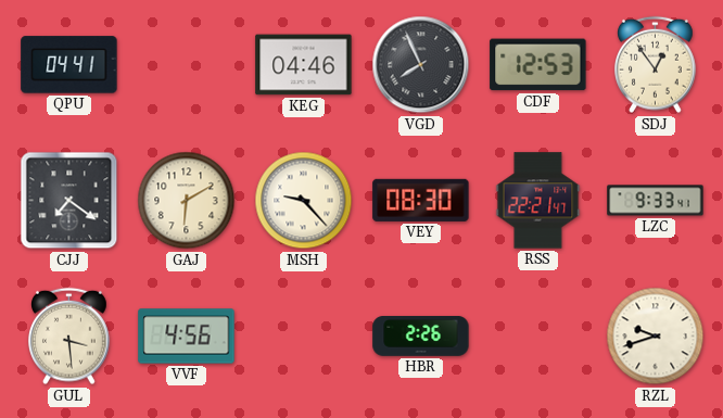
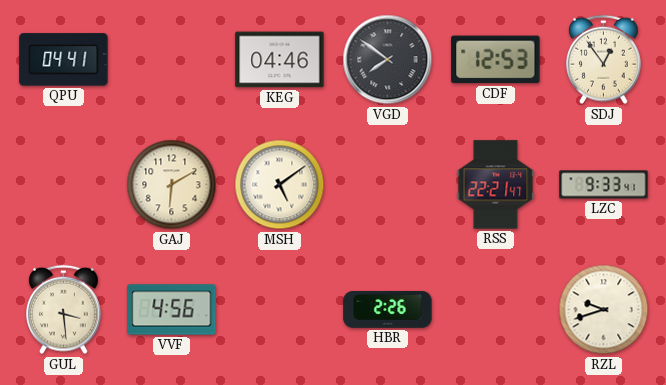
VGD: 7:56 -> 7:51
CJJ: 7:21 -> none
MSH: 9:23 -> 5:09
VEY: 08:30 -> none
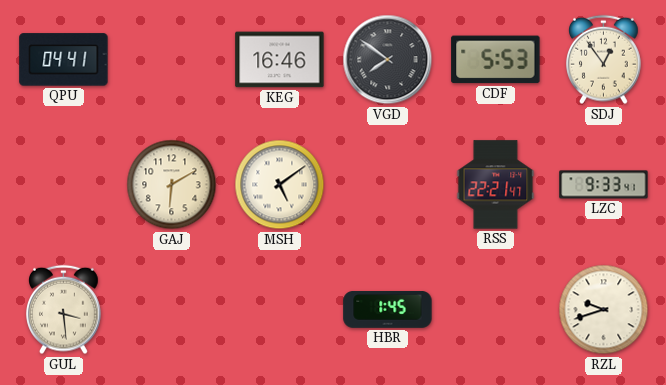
KEG: 04:46 -> 16:46
CDF: 12:53 -> 5:53
VVF: 4:56 -> none
HBR: 2:26 -> 1:45
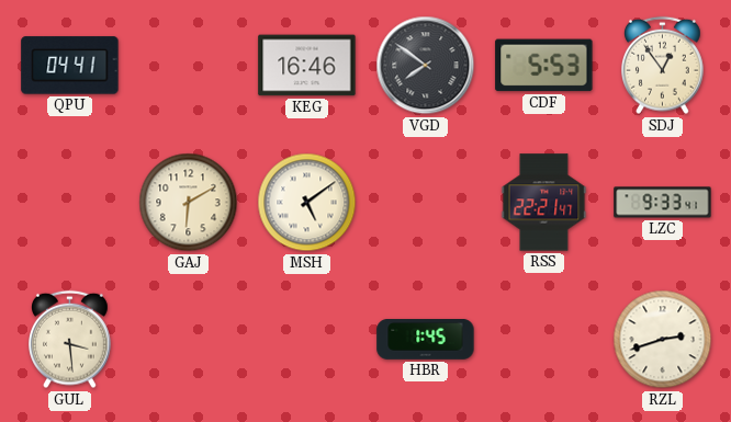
RZL: 9:42 -> 2:42
